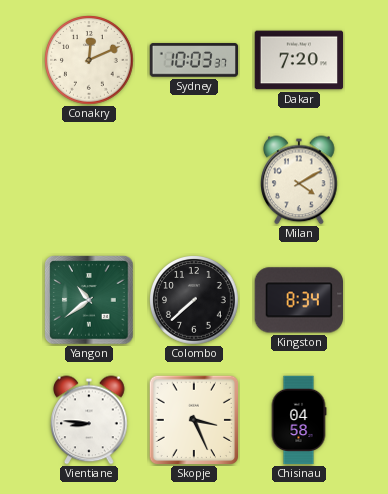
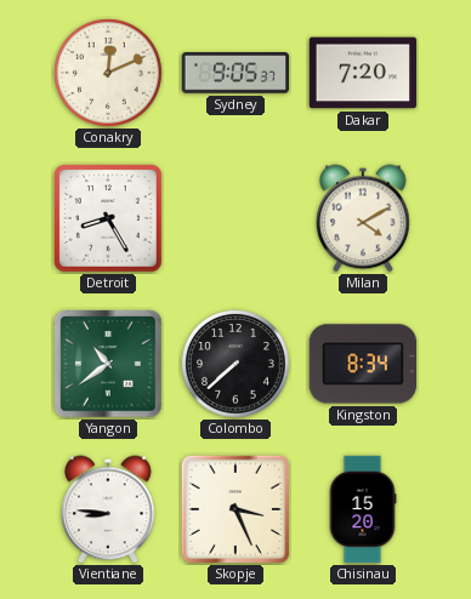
Sydney: 10:03 -> 9:05
Detroit: none -> 8:25
Chisinau: 04:58 -> 15:20
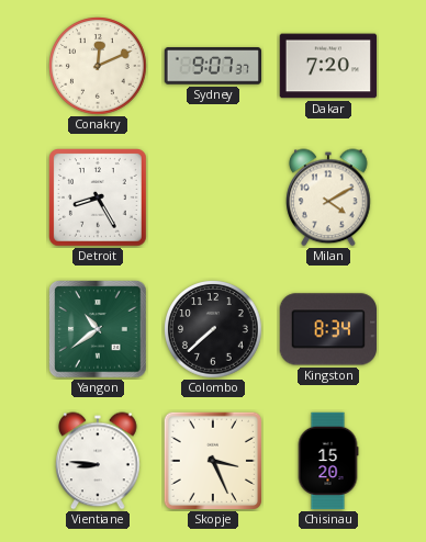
Sydney: 9:05 -> 9:07
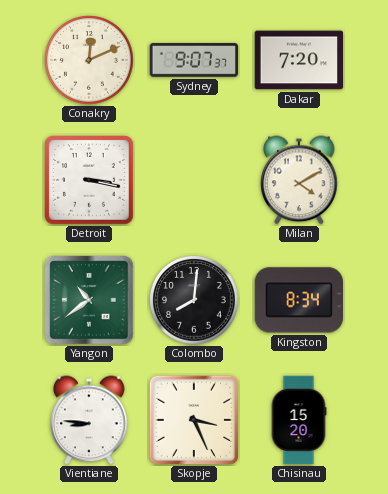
Detroit: 8:25 -> 3:17
Colombo: 7:38 -> 8:01
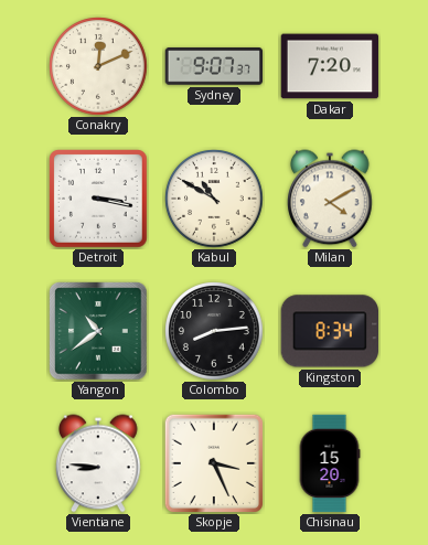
Kabul: none -> 10:50
Colombo: 8:01 -> 8:14
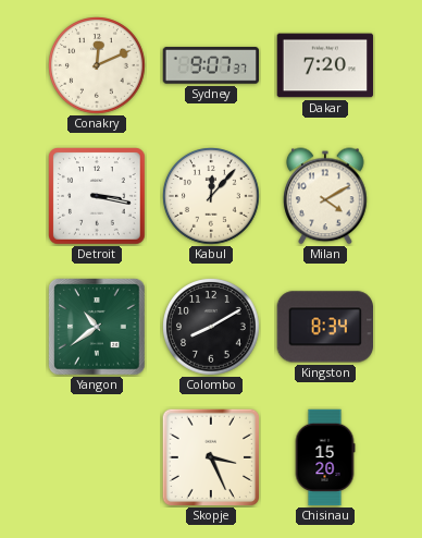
Kabul: 10:50 -> 12:07
Colombo: 8:14 -> 8:10
Vientiane: 8:46 -> none
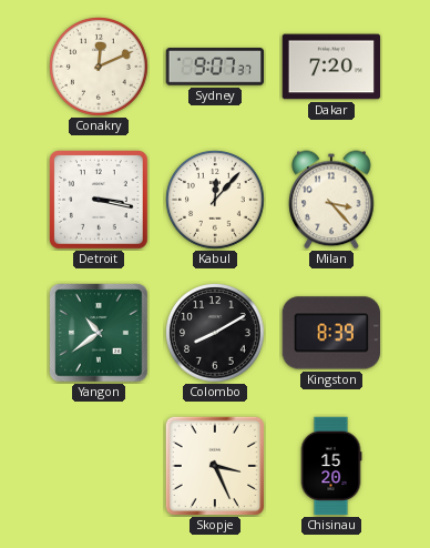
Milan: 4:10 -> 3:23
Kingston: 8:34 -> 8:39
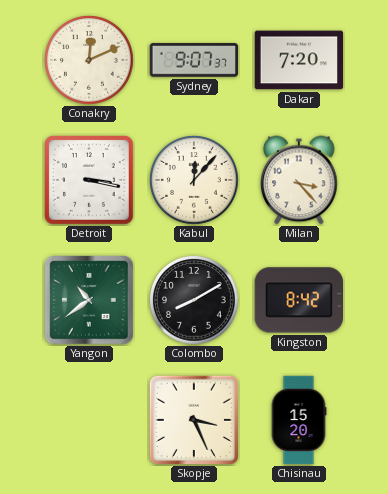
Kingston: 8:39 -> 8:42
